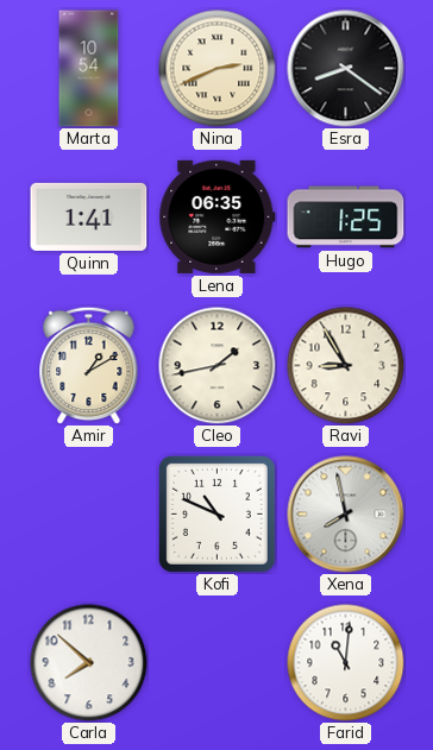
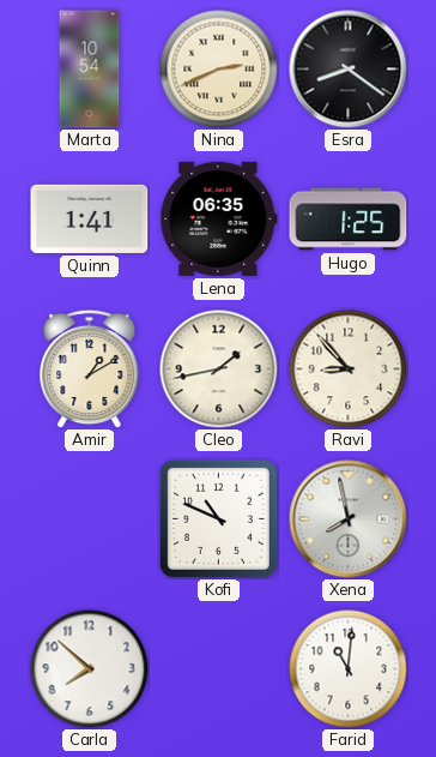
Ravi: 8:55 -> 8:53
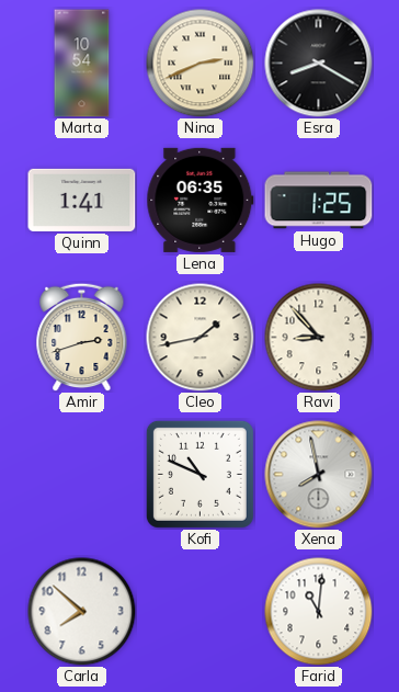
Esra: 8:21 -> 8:20
Amir: 1:10 -> 2:42
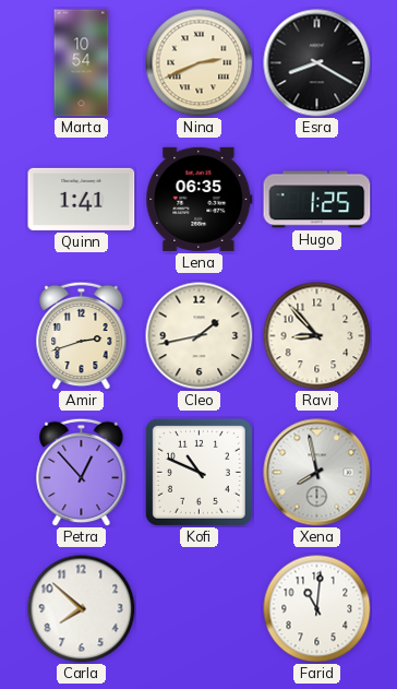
Petra: none -> 12:53
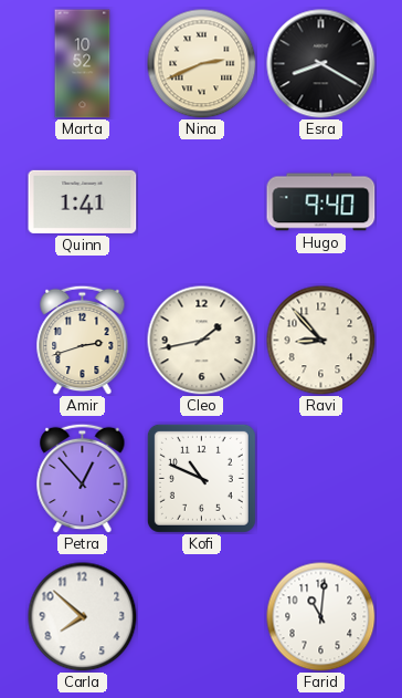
Marta: 10:54 -> 10:52
Lena: 06:35 -> none
Hugo: 1:25 -> 9:40
Xena: 7:58 -> none
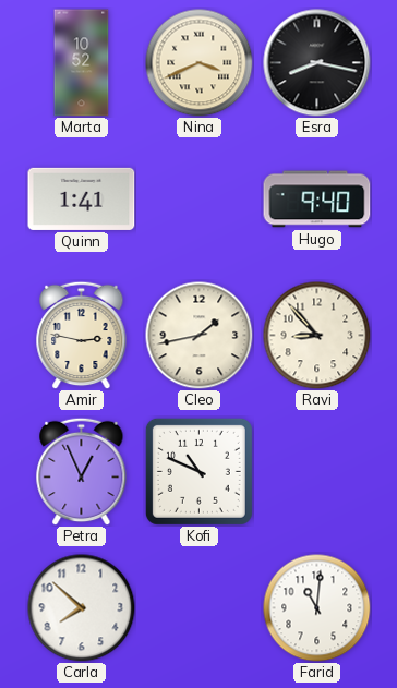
Nina: 2:41 -> 3:41
Esra: 8:20 -> 8:17
Amir: 2:42 -> 2:47
Petra: 12:53 -> 12:56
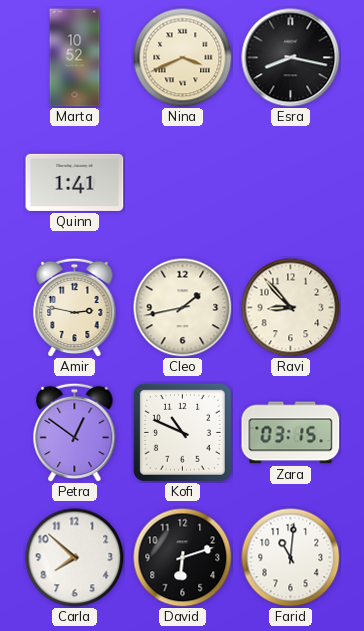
Hugo: 9:40 -> none
Petra: 12:56 -> 12:51
Zara: none -> 03:15
David: none -> 6:12
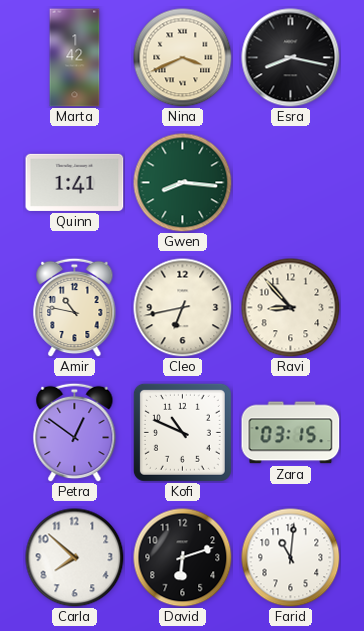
Marta: 10:52 -> 1:42
Gwen: none -> 8:16
Amir: 2:47 -> 10:47
Cleo: 1:43 -> 6:43
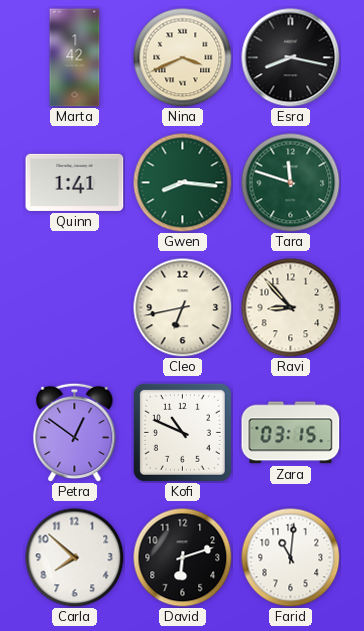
Tara: none -> 11:48
Amir: 10:47 -> none
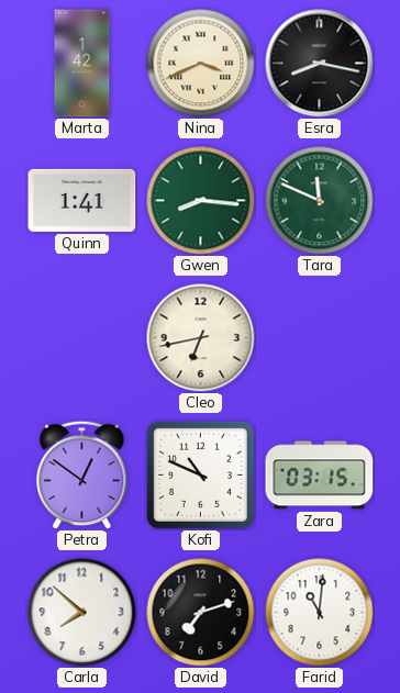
Tara: 11:48 -> 11:49
Ravi: 8:53 -> none
David: 6:12 -> 7:12
